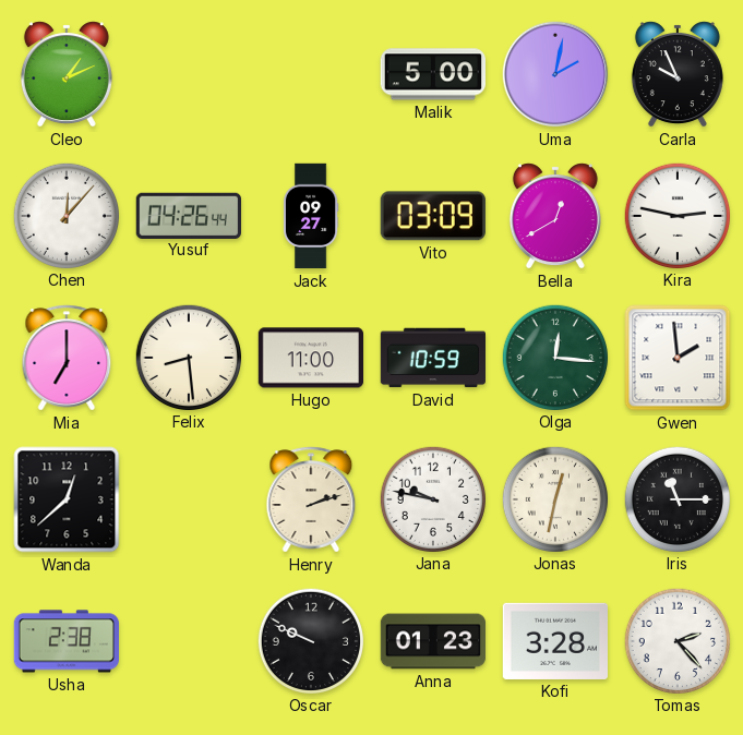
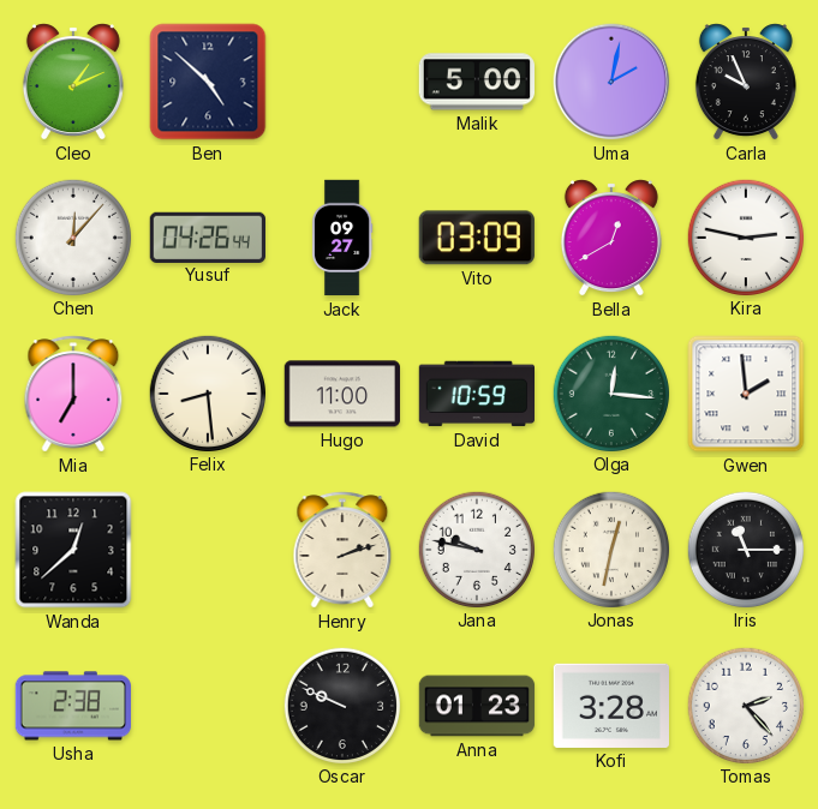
Ben: none -> 4:52
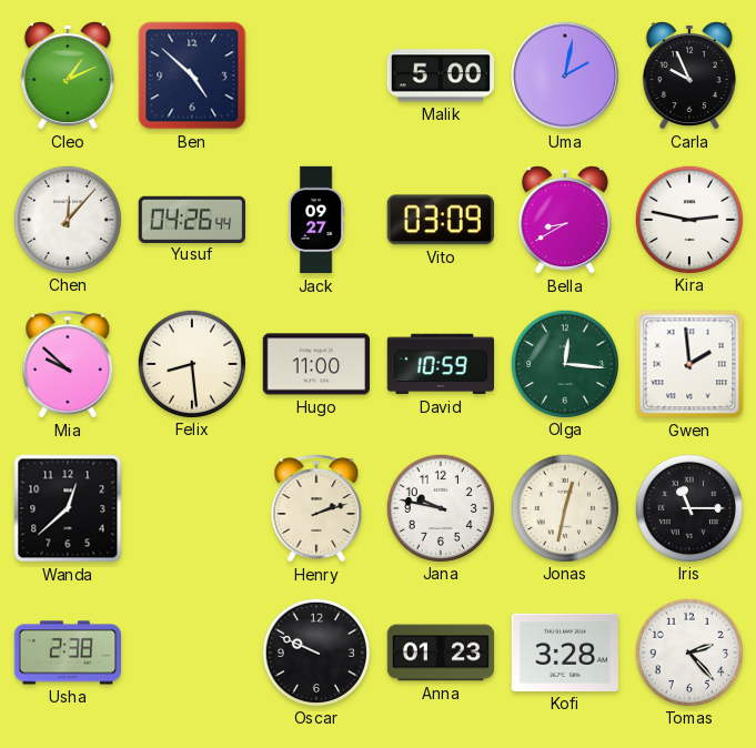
Bella: 12:40 -> 8:40
Mia: 7:00 -> 9:52
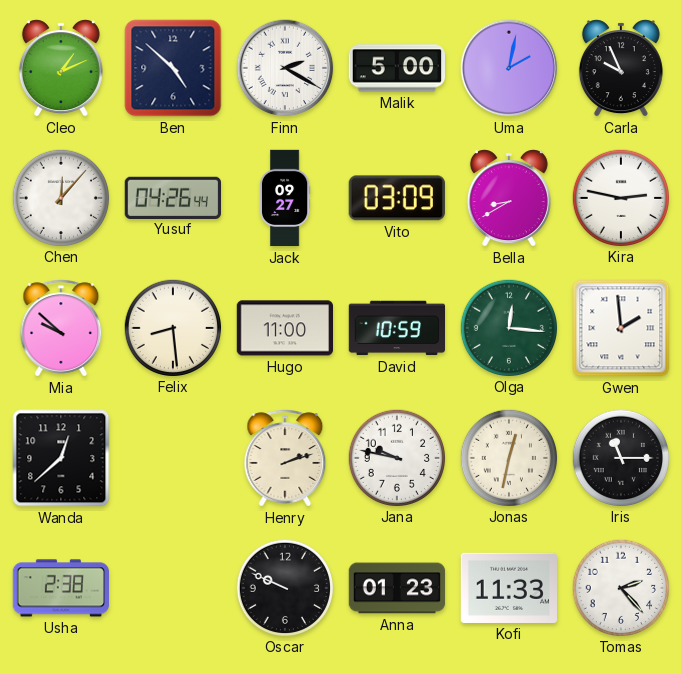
Finn: none -> 2:20
Kofi: 3:28 -> 11:33
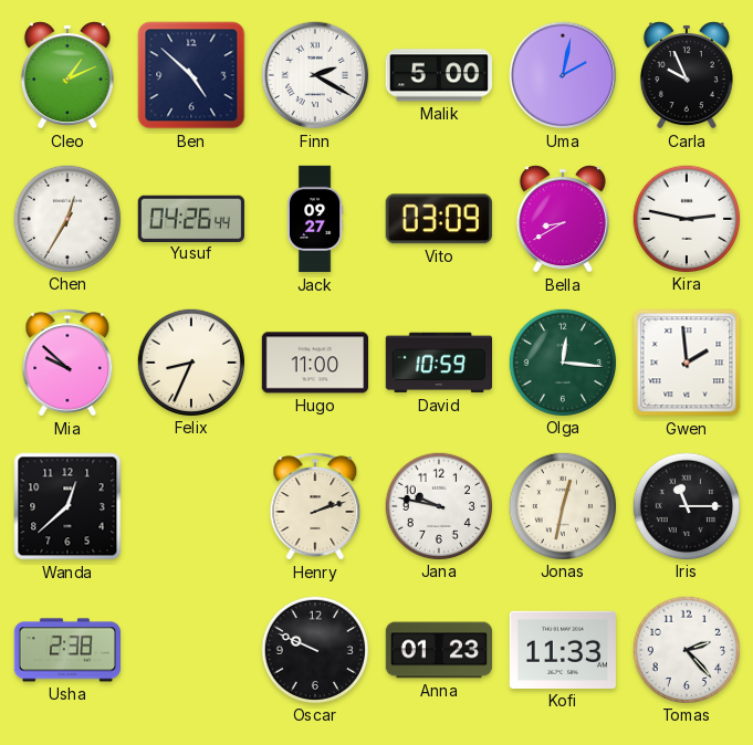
Chen: 12:07 -> 12:35
Felix: 8:29 -> 8:34
